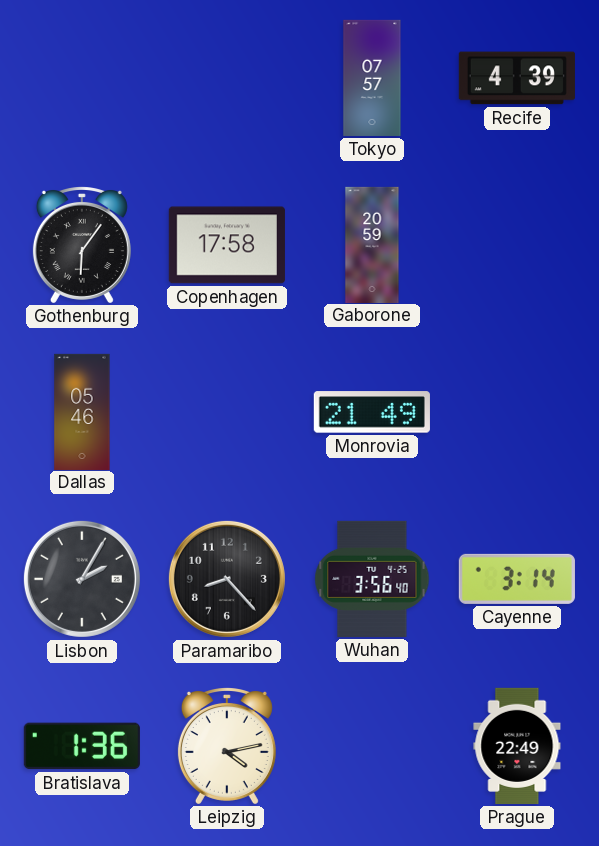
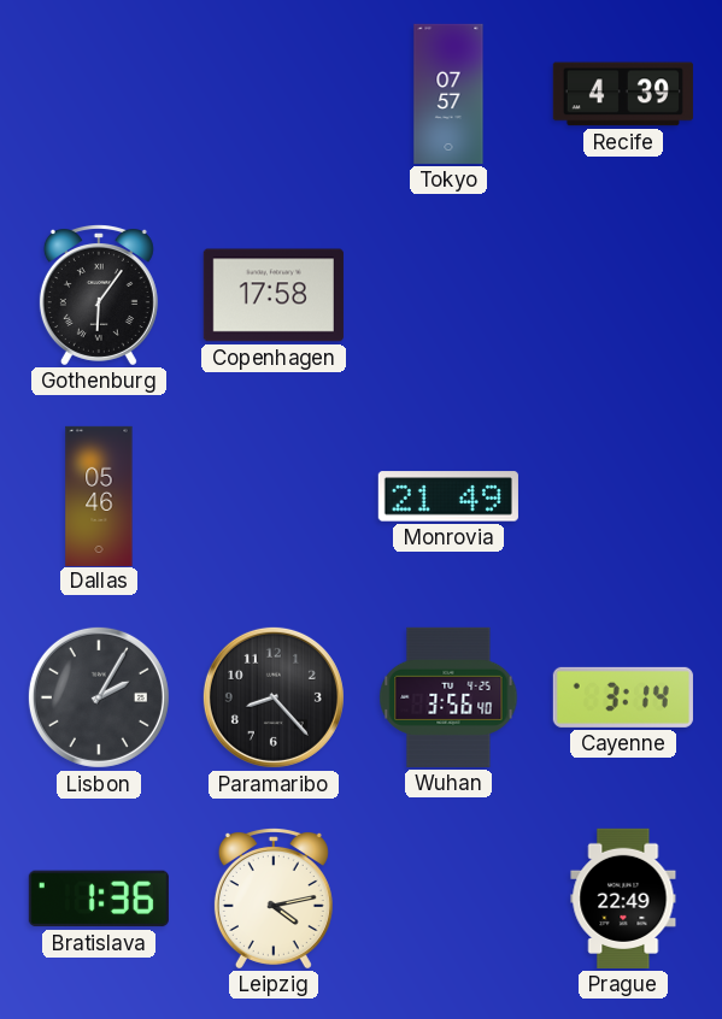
Gaborone: 20:59 -> none
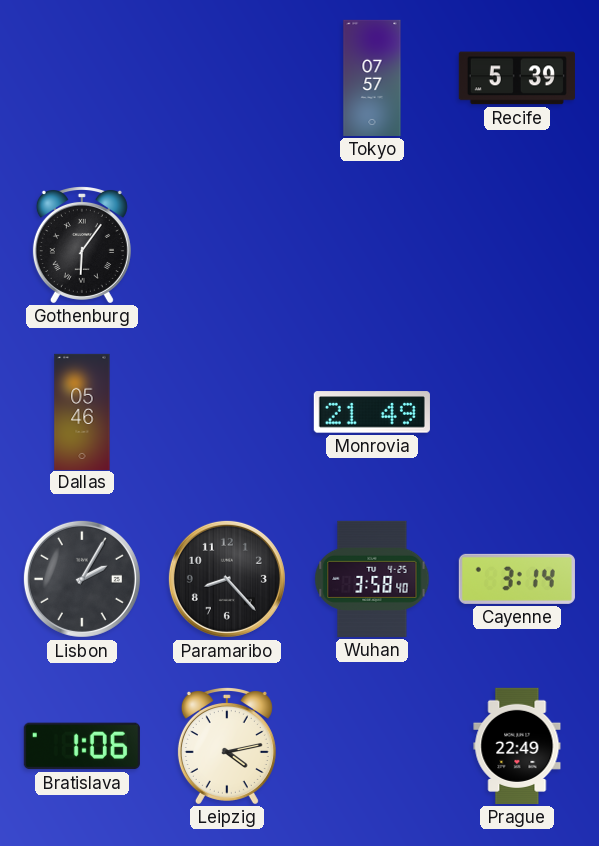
Recife: 4:39 -> 5:39
Copenhagen: 17:58 -> none
Wuhan: 3:56 -> 3:58
Bratislava: 1:36 -> 1:06
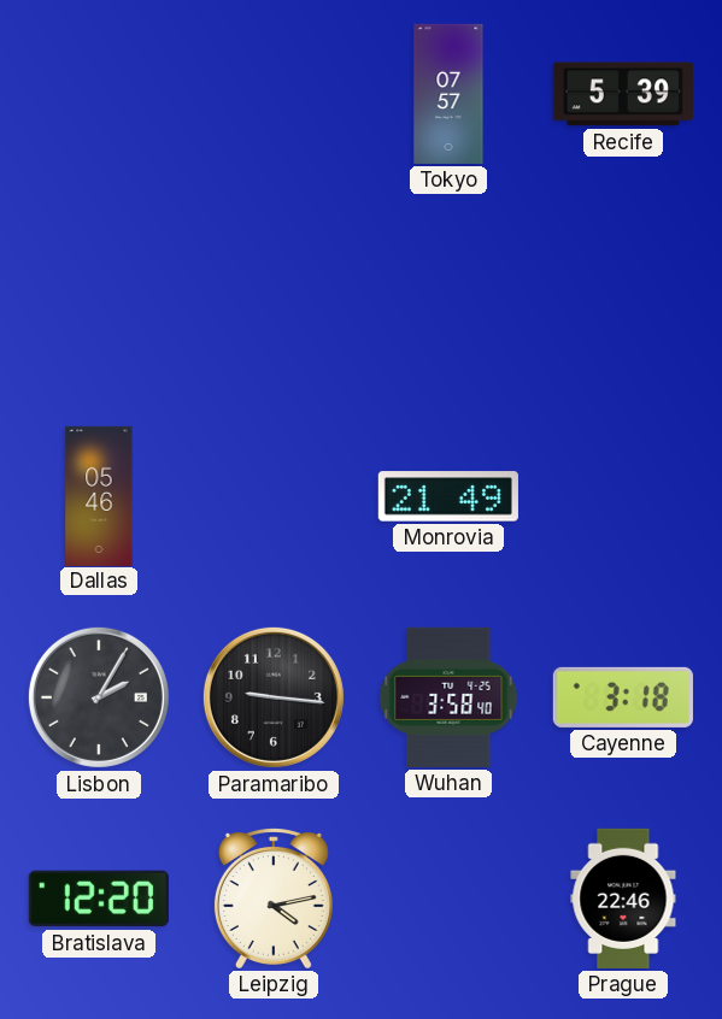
Gothenburg: 6:06 -> none
Paramaribo: 8:23 -> 9:16
Cayenne: 3:14 -> 3:18
Bratislava: 1:06 -> 12:20
Prague: 22:49 -> 22:46
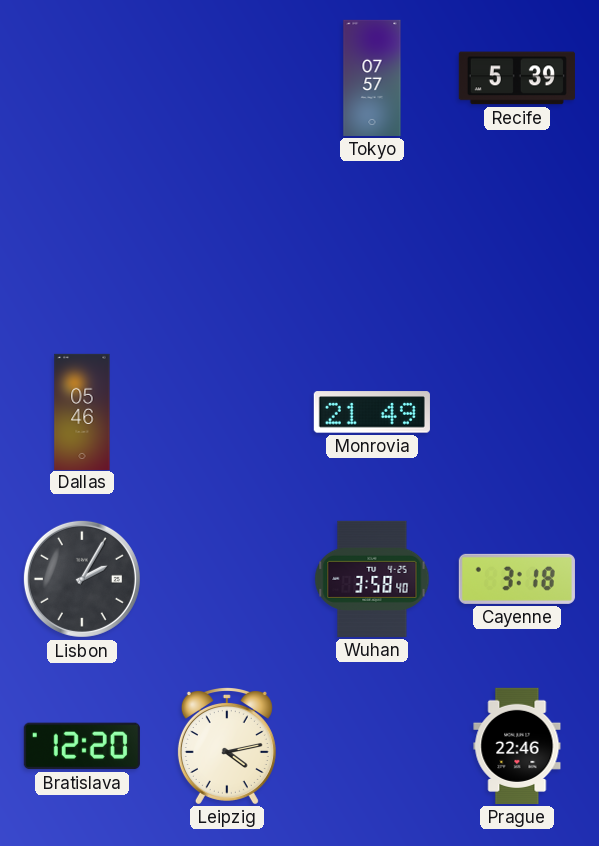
Paramaribo: 9:16 -> none
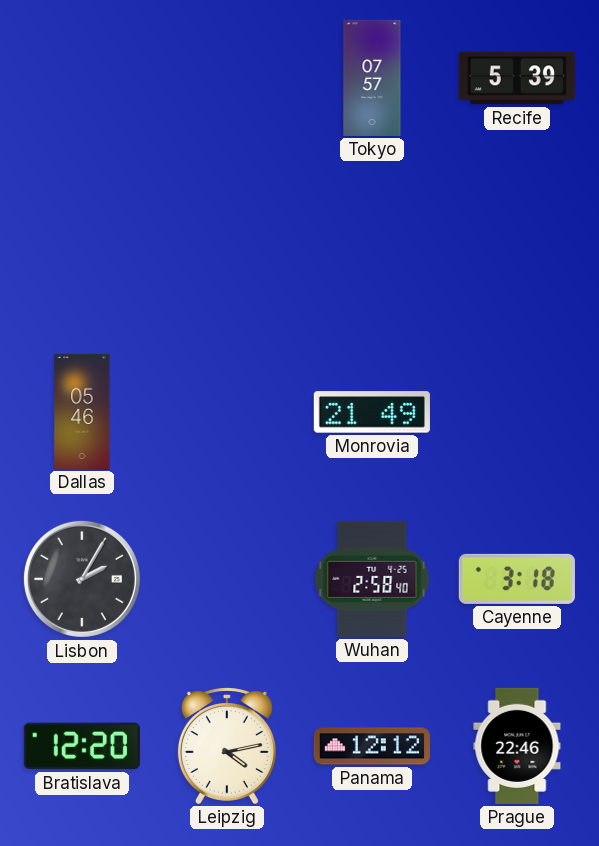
Wuhan: 3:58 -> 2:58
Panama: none -> 12:12
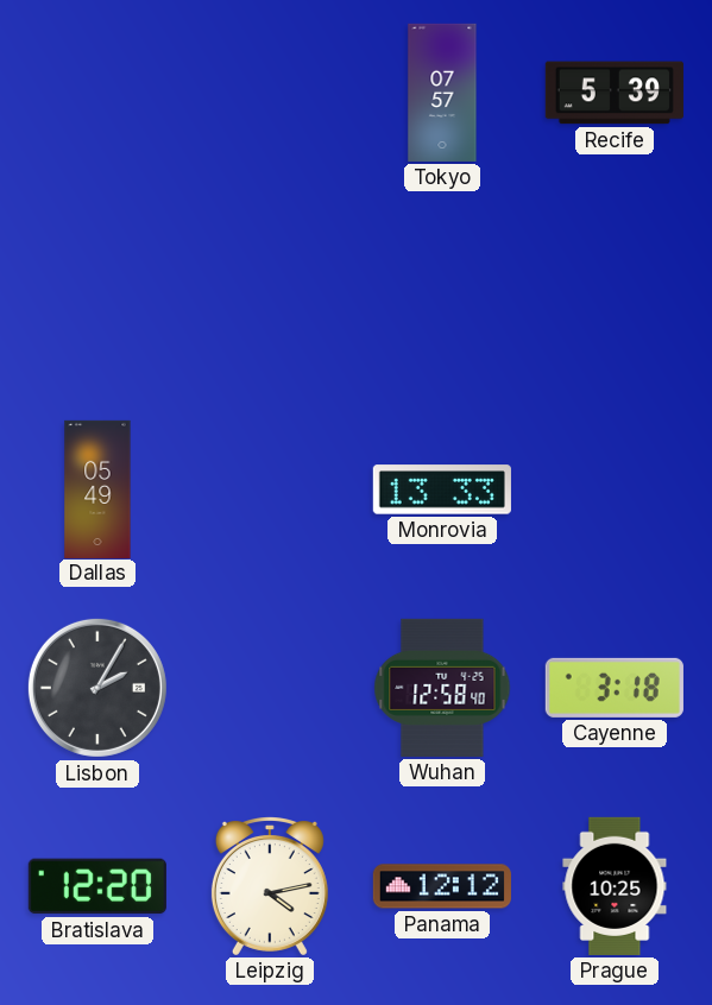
Dallas: 05:46 -> 05:49
Monrovia: 21:49 -> 13:33
Wuhan: 2:58 -> 12:58
Prague: 22:46 -> 10:25
